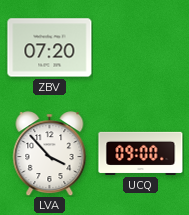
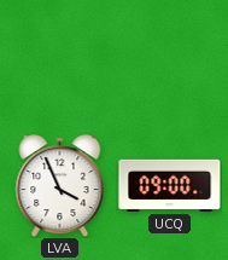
ZBV: 07:20 -> none
LVA: 3:53 -> 3:56
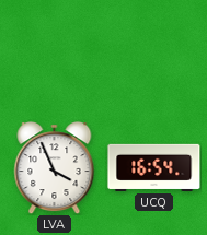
UCQ: 09:00 -> 16:54
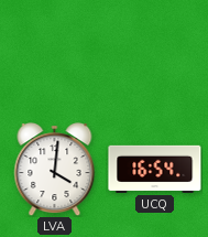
LVA: 3:56 -> 4:01
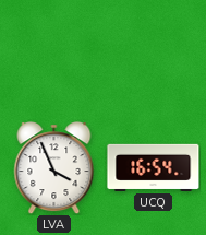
LVA: 4:01 -> 3:56
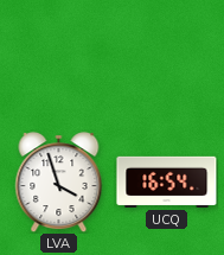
LVA: 3:56 -> 3:57
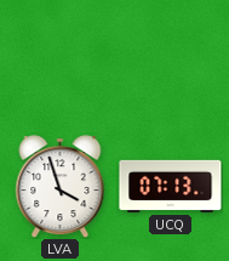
UCQ: 16:54 -> 07:13
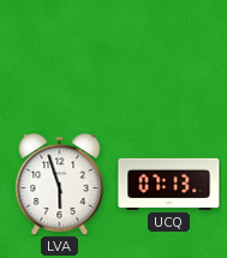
LVA: 3:57 -> 5:57
